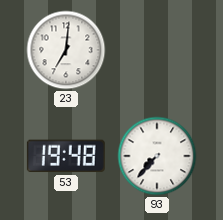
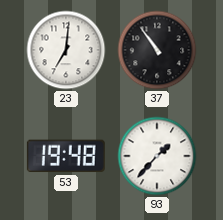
37: none -> 10:54
93: 7:37 -> 1:37
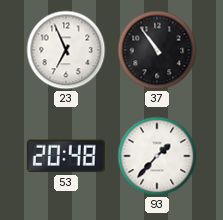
23: 7:01 -> 6:56
53: 19:48 -> 20:48
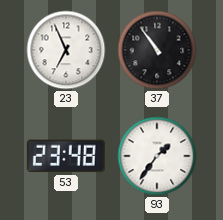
53: 20:48 -> 23:48
93: 1:37 -> 1:36
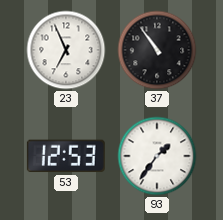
53: 23:48 -> 12:53
